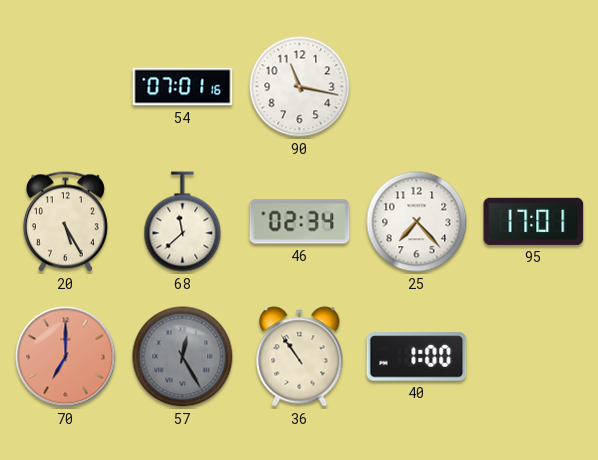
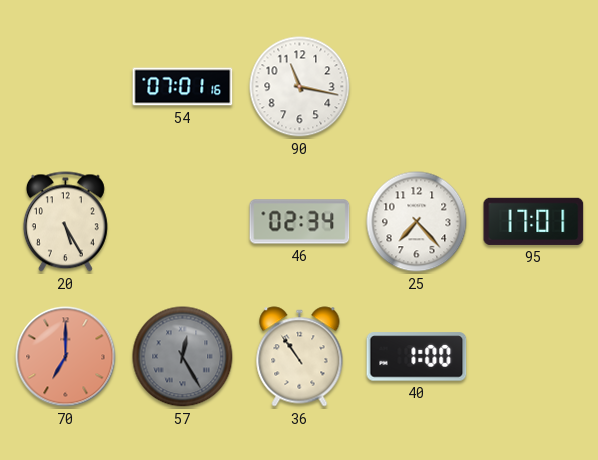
68: 11:38 -> none
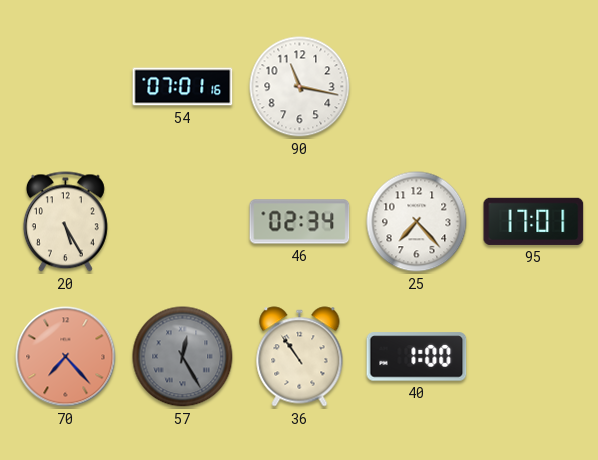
70: 7:00 -> 7:23
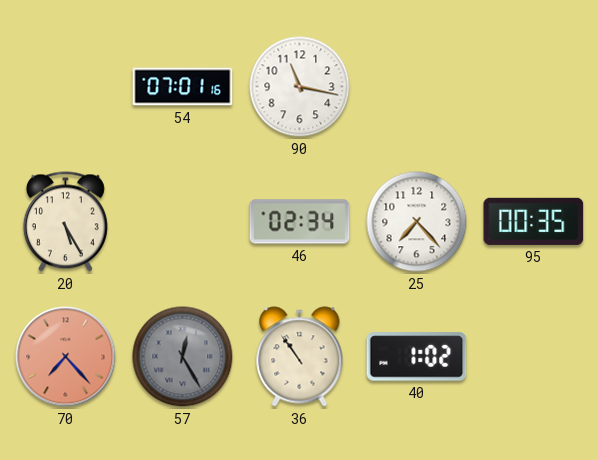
95: 17:01 -> 00:35
40: 1:00 -> 1:02
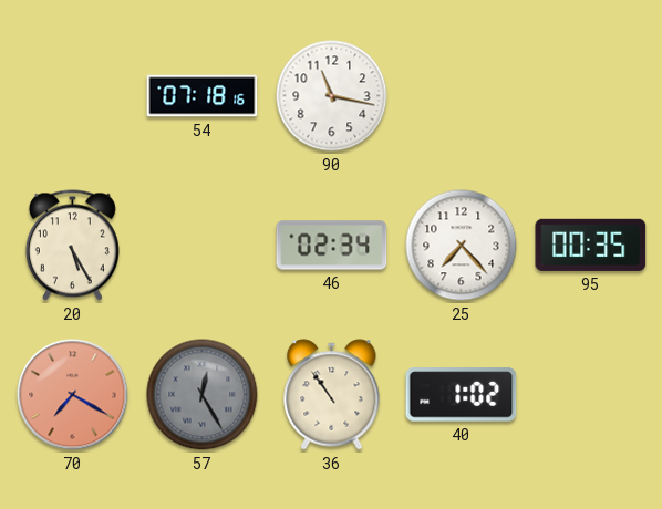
54: 07:01 -> 07:18
70: 7:23 -> 7:20
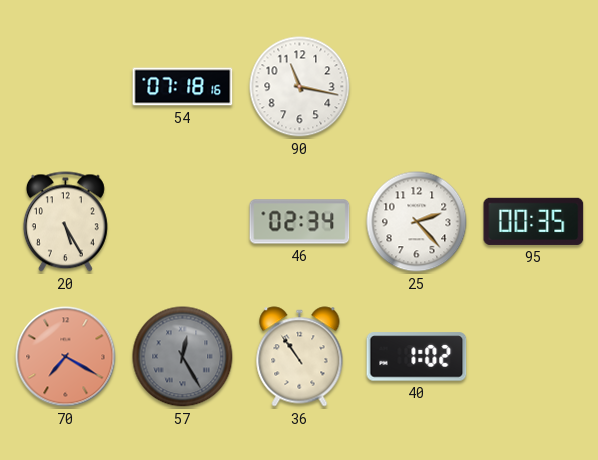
25: 7:23 -> 2:23
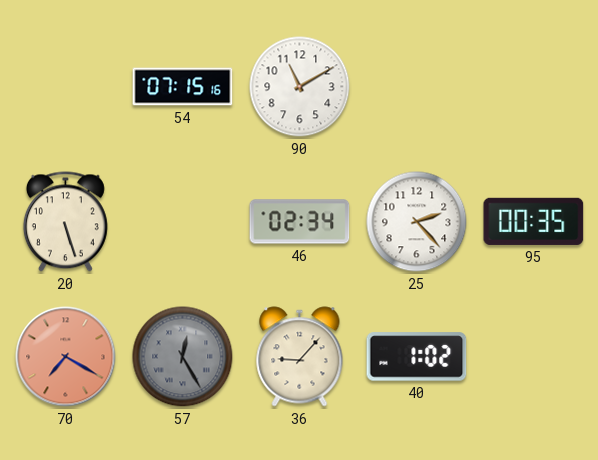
54: 07:18 -> 07:15
90: 11:17 -> 11:10
20: 5:25 -> 5:27
36: 10:54 -> 9:07
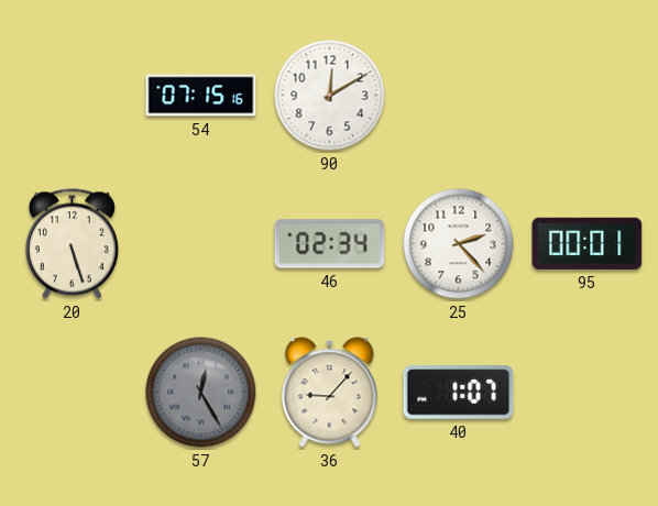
90: 11:10 -> 12:10
95: 00:35 -> 00:01
70: 7:20 -> none
40: 1:02 -> 1:07
